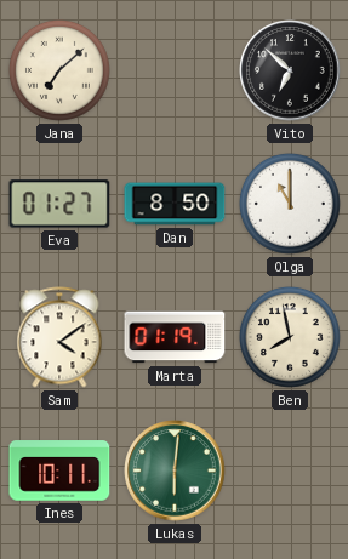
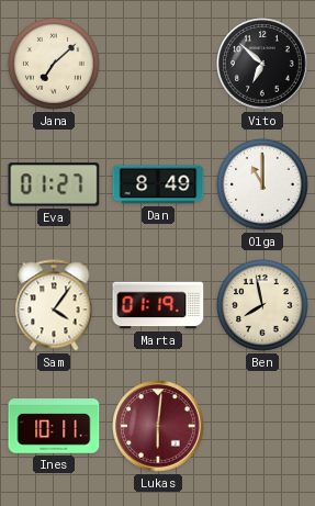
Dan: 8:50 -> 8:49
Sam: 4:09 -> 4:06
Lukas dial: green -> burgundy
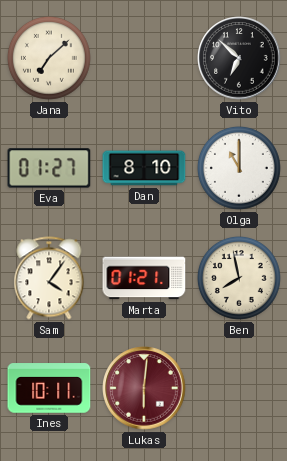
Dan: 8:49 -> 8:10
Marta: 01:19 -> 01:21
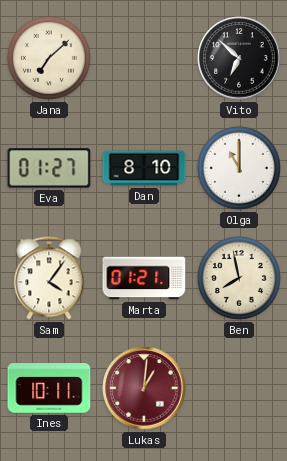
Lukas: 6:01 -> 1:01
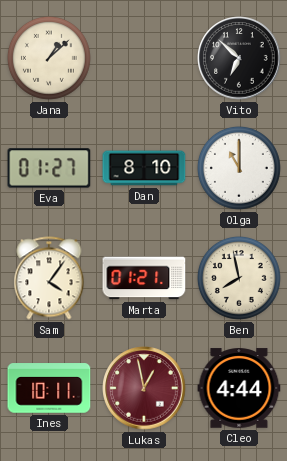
Jana: 7:08 -> 1:08
Lukas: 1:01 -> 12:58
Cleo: none -> 4:44
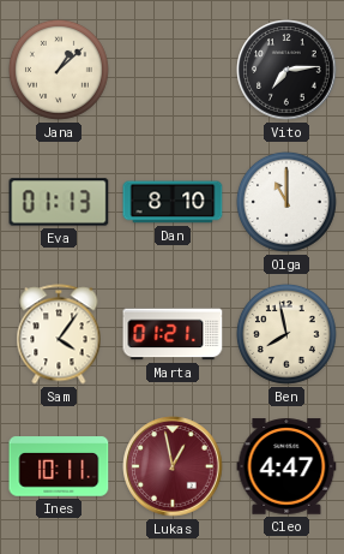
Vito: 6:52 -> 7:14
Eva: 01:27 -> 01:13
Cleo: 4:44 -> 4:47
